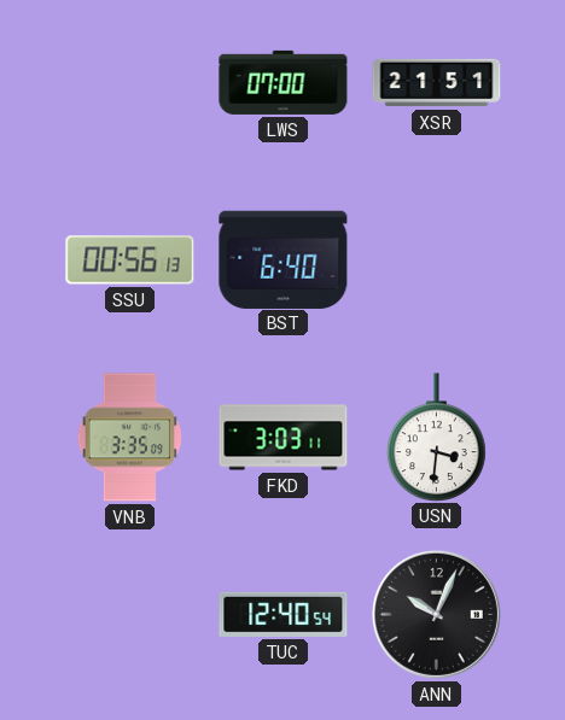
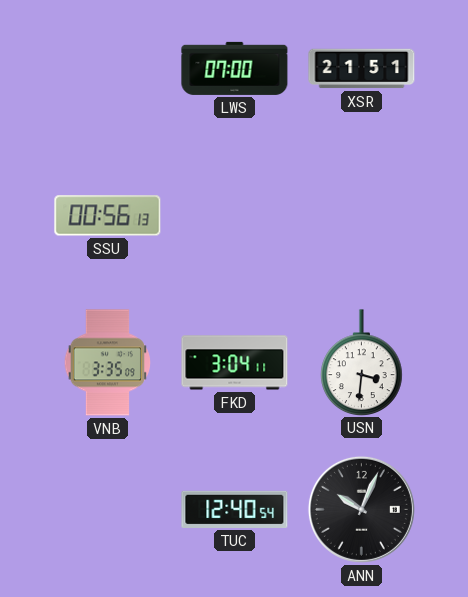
BST: 6:40 -> none
FKD: 3:03 -> 3:04
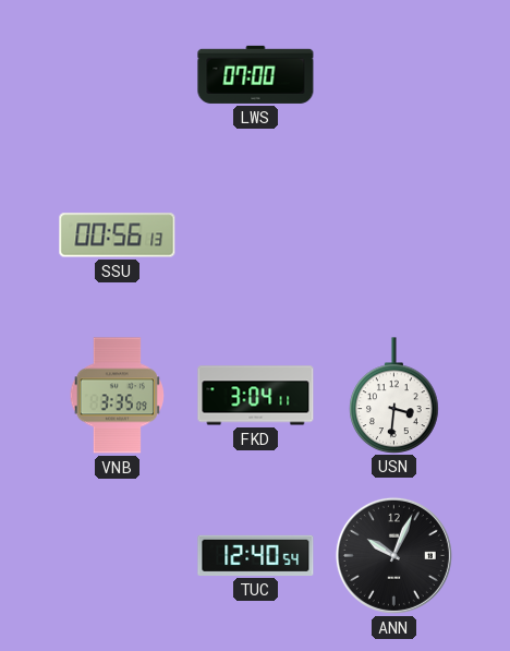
XSR: 21:51 -> none
